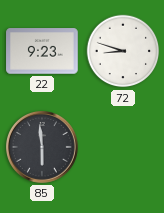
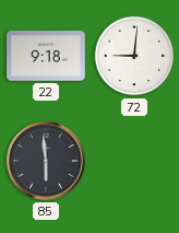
22: 9:23 -> 9:18
72: 8:48 -> 9:01
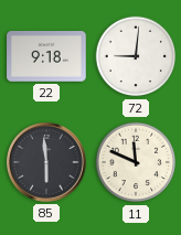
11: none -> 11:49
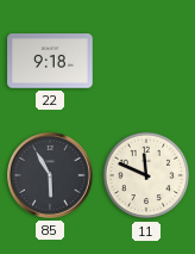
72: 9:01 -> none
85: 5:59 -> 5:55
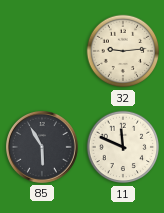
22: 9:18 -> none
32: none -> 9:14
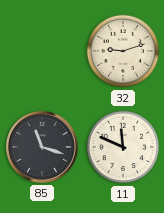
32: 9:14 -> 9:12
85: 5:55 -> 11:18
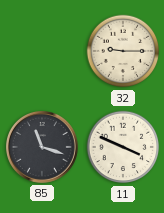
32: 9:12 -> 9:15
11: 11:49 -> 3:49
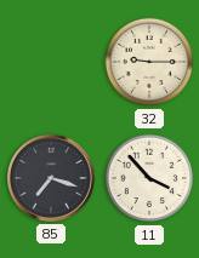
85: 11:18 -> 7:18
11: 3:49 -> 3:53
